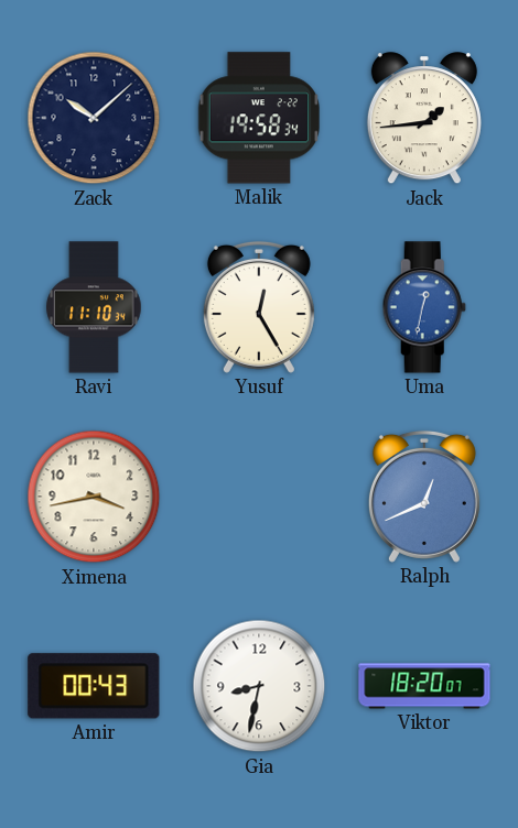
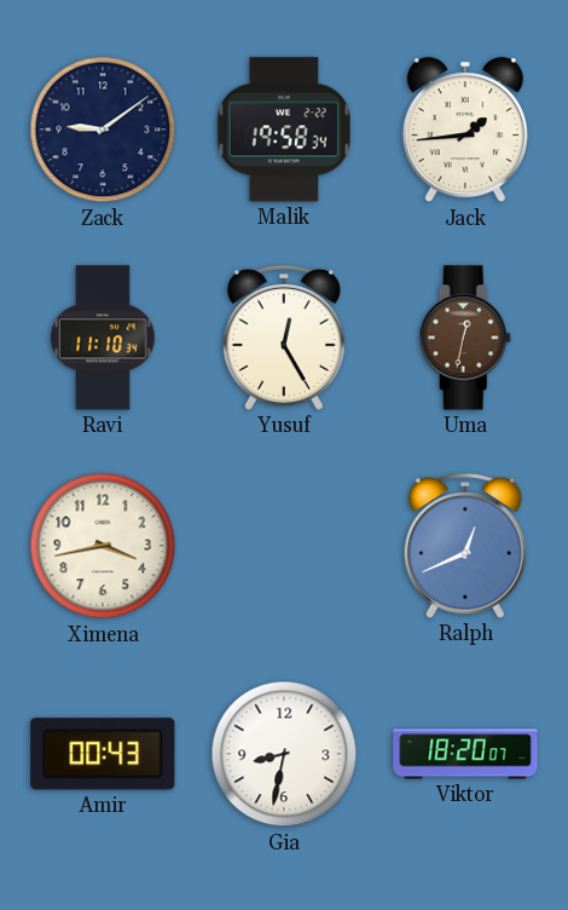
Zack: 10:08 -> 9:09
Uma dial: blue -> brown
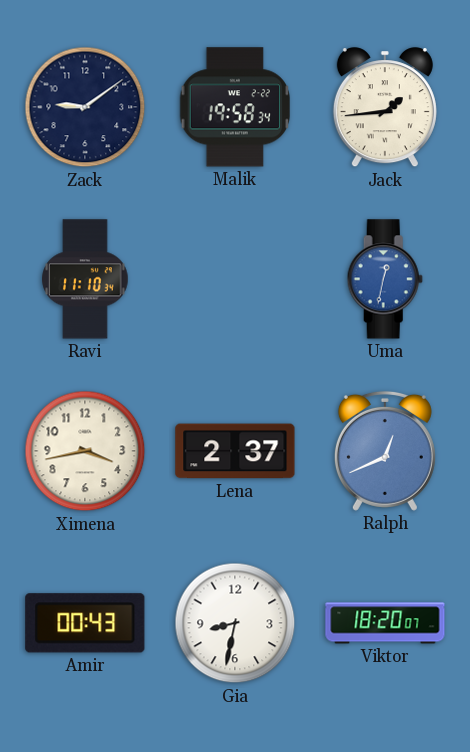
Yusuf: 12:25 -> none
Uma dial: brown -> blue
Lena: none -> 2:37
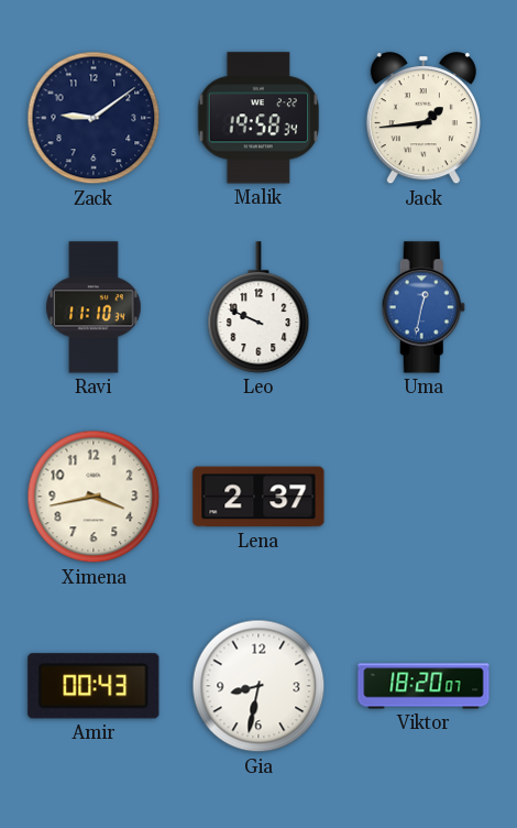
Leo: none -> 9:49
Ralph: 12:41 -> none
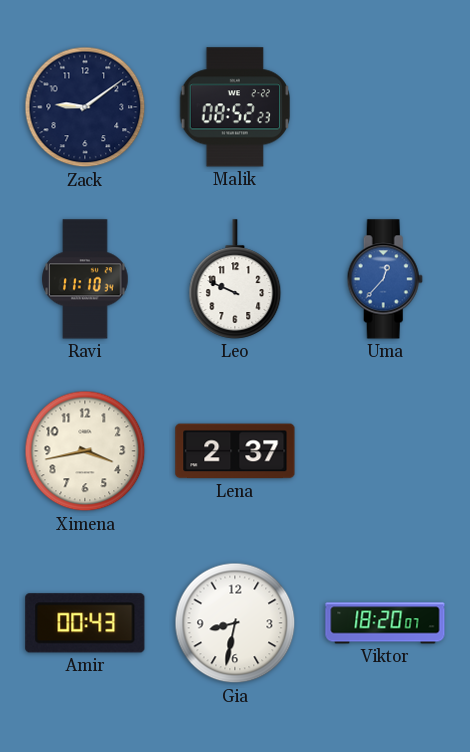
Malik: 19:58 -> 08:52
Jack: 1:44 -> none
Uma: 12:32 -> 12:37
